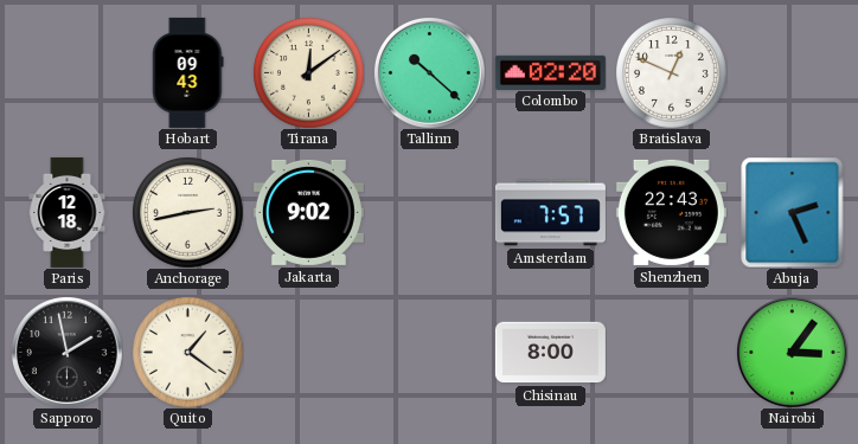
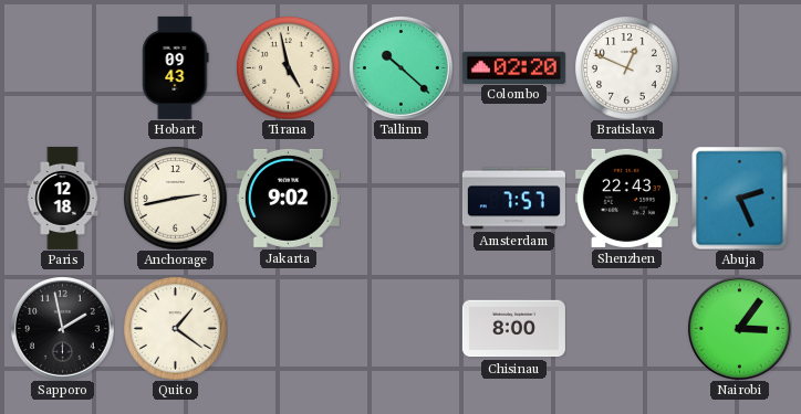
Tirana: 12:09 -> 4:58
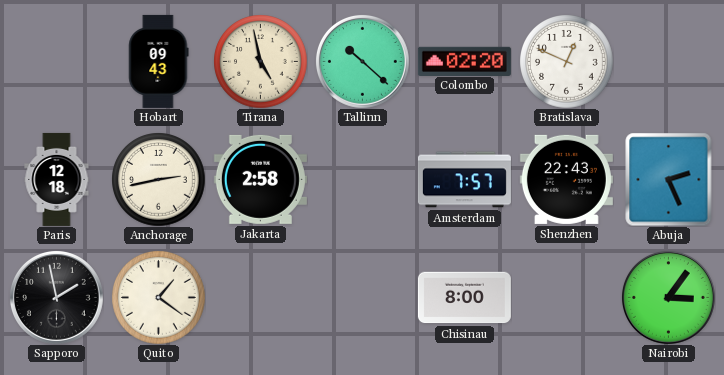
Jakarta: 9:02 -> 2:58
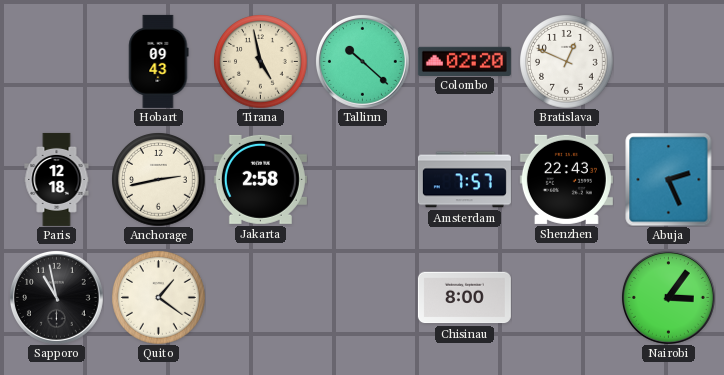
Sapporo: 1:58 -> 10:58
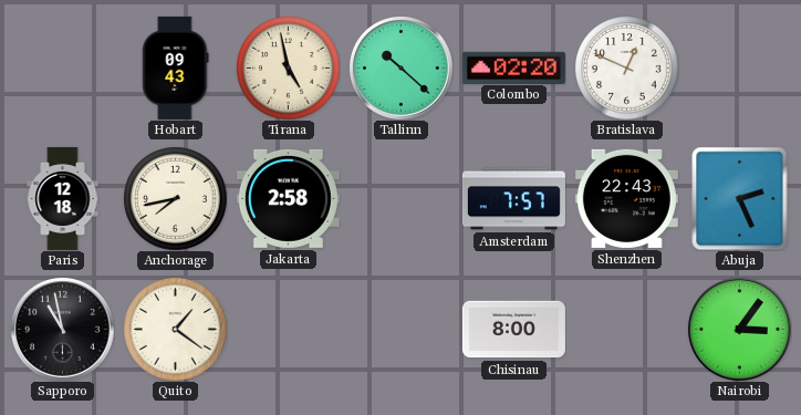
Anchorage: 2:43 -> 7:43
